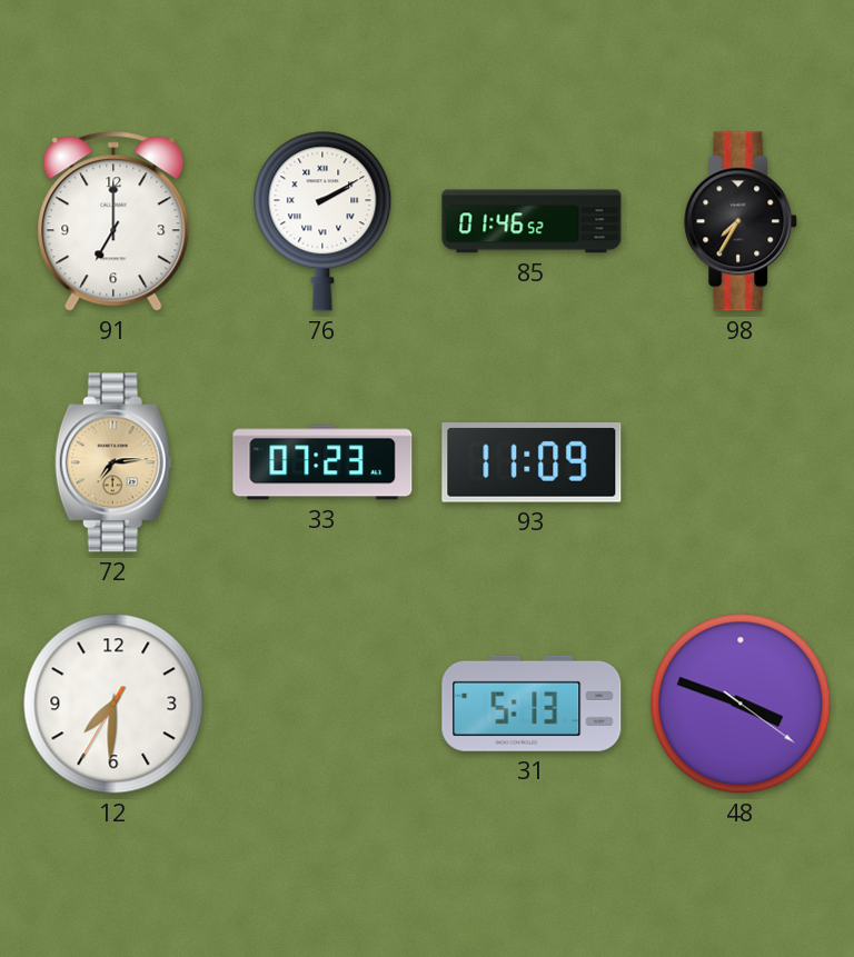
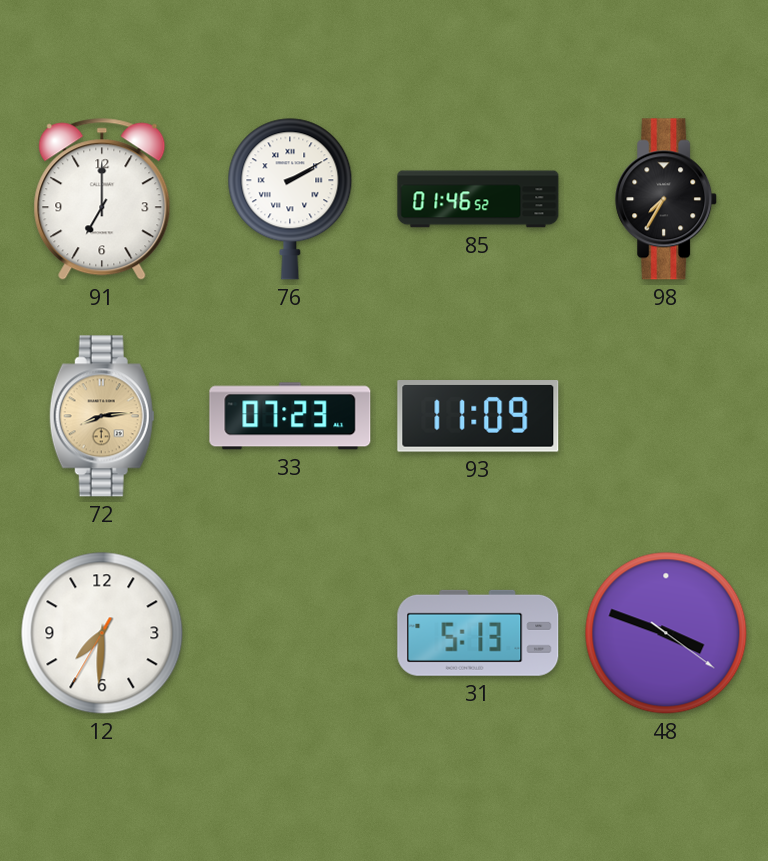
72: 7:14 -> 8:14
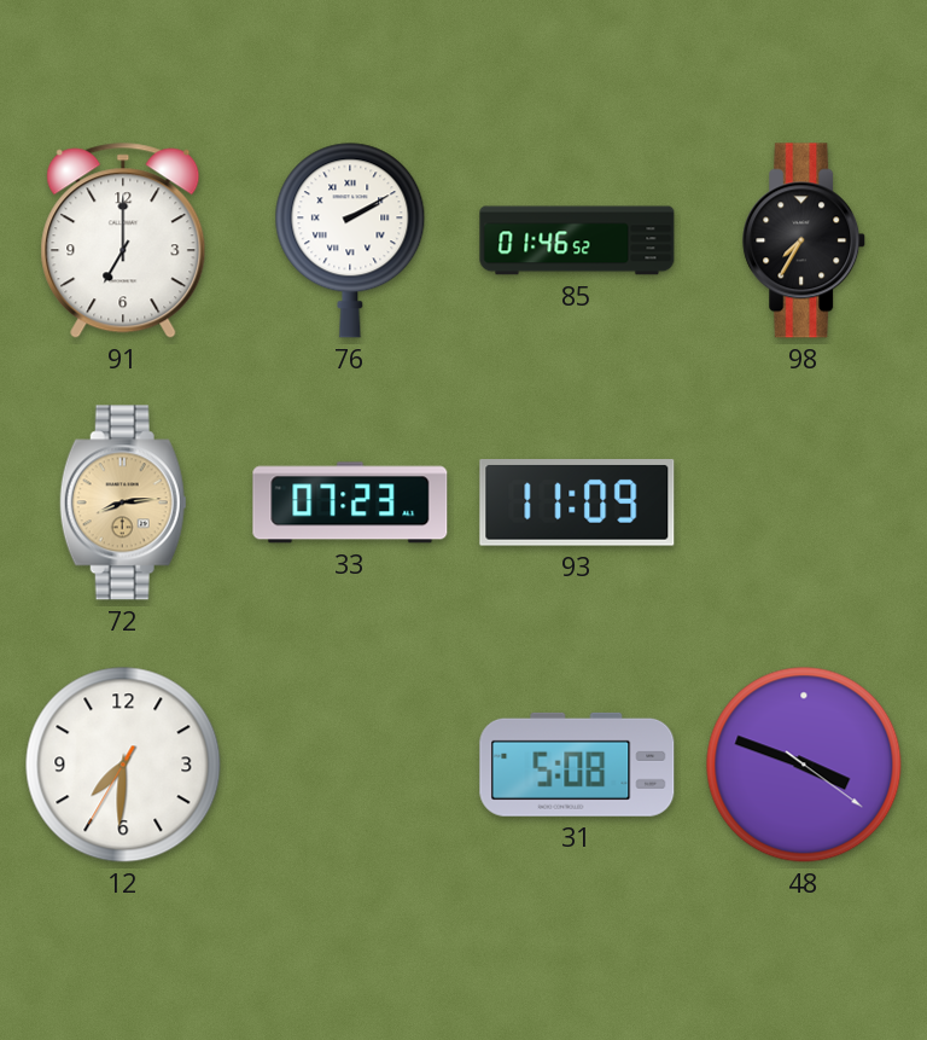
31: 5:13 -> 5:08
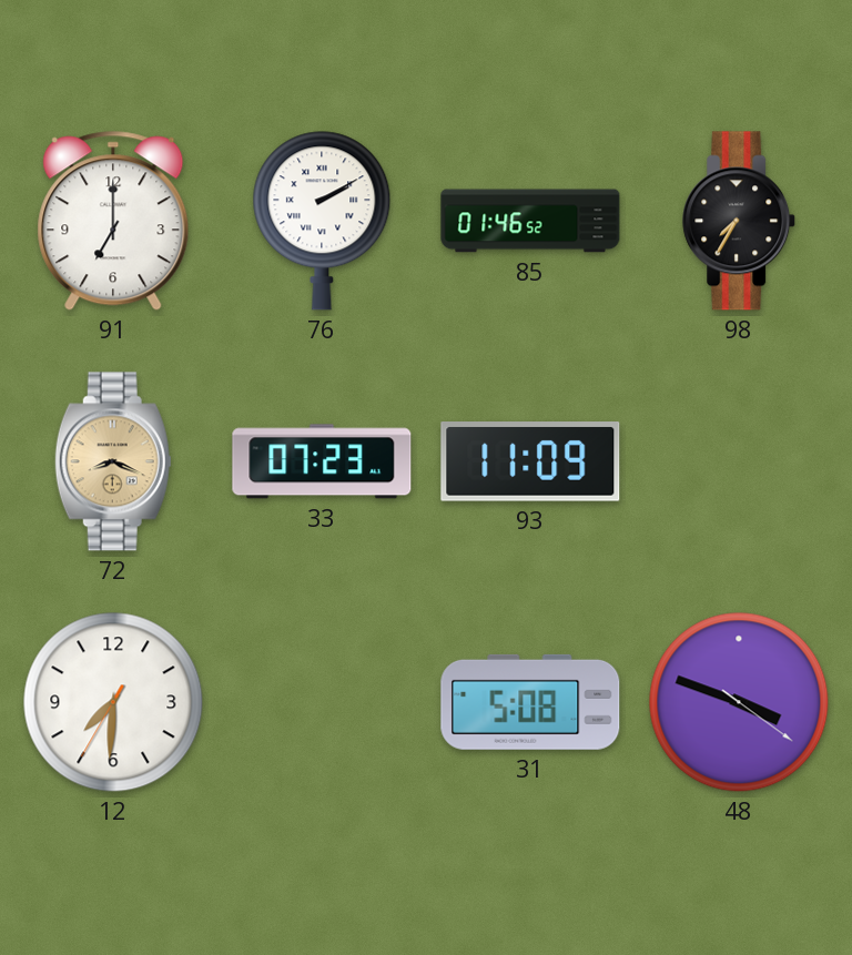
72: 8:14 -> 8:19
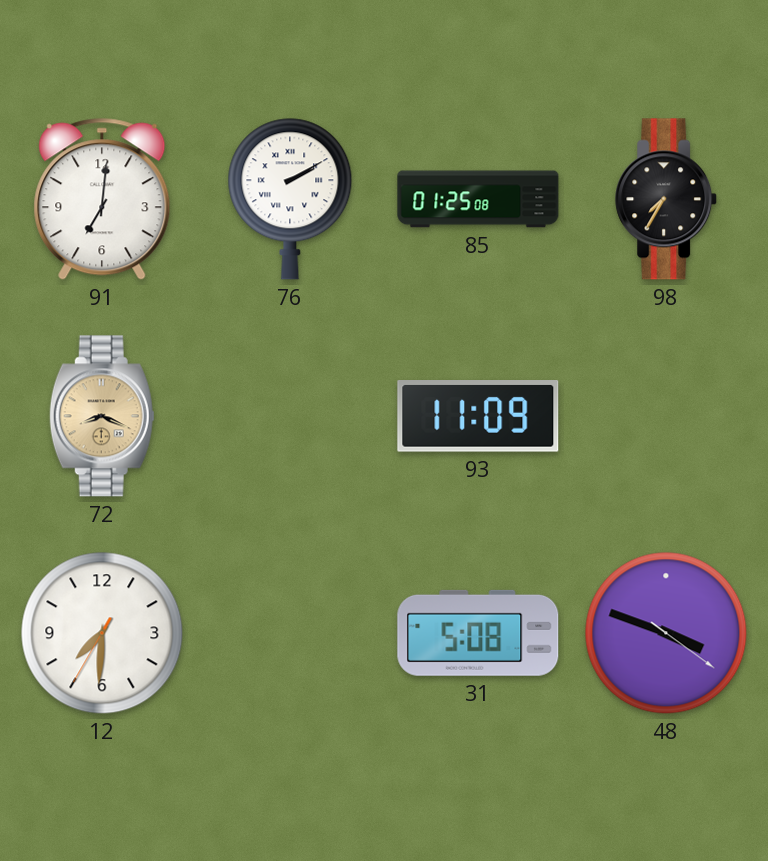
91: 7:00 -> 7:01
85: 01:46 -> 01:25
33: 07:23 -> none
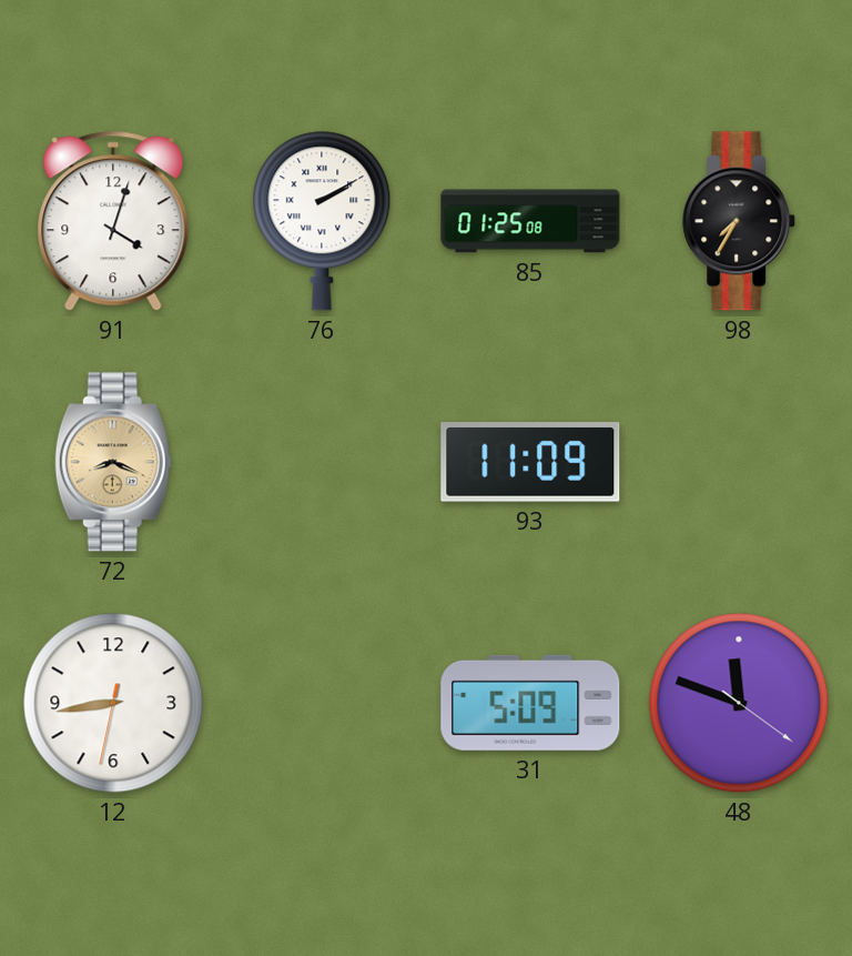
91: 7:01 -> 4:03
12: 7:30 -> 8:43
31: 5:08 -> 5:09
48: 3:48 -> 11:48
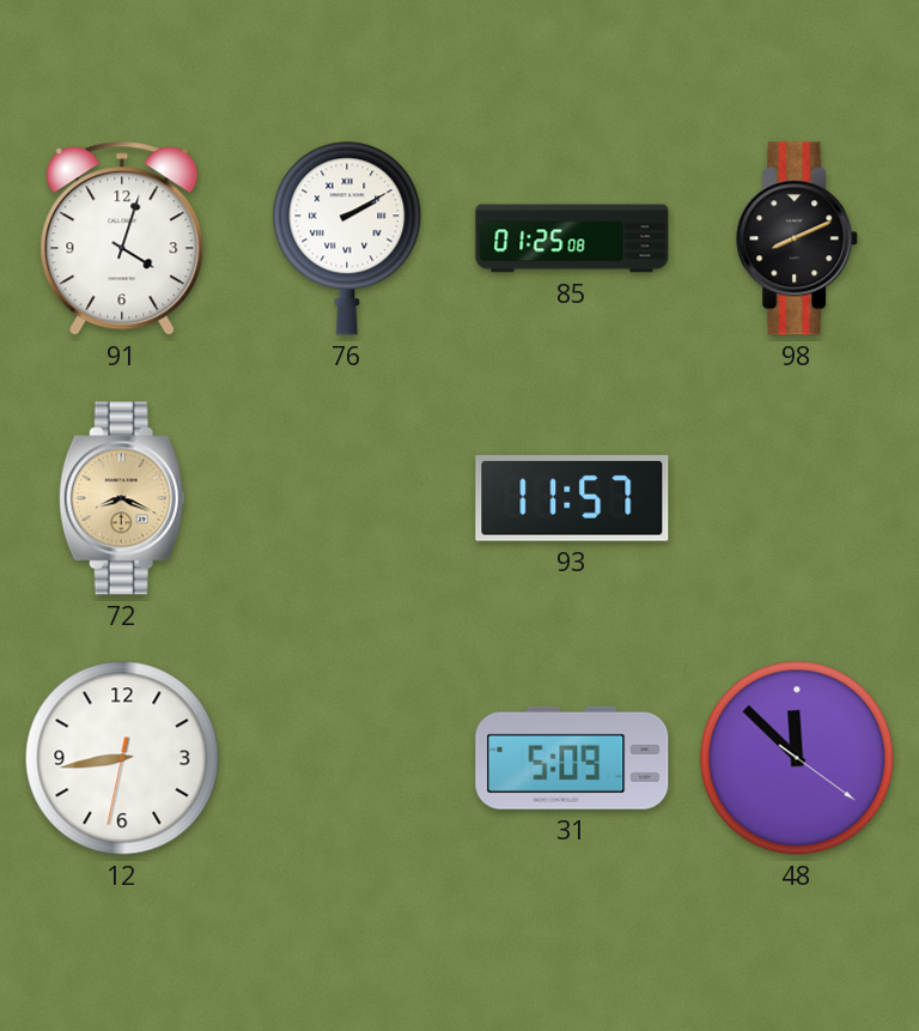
98: 7:35 -> 8:11
93: 11:09 -> 11:57
48: 11:48 -> 11:52
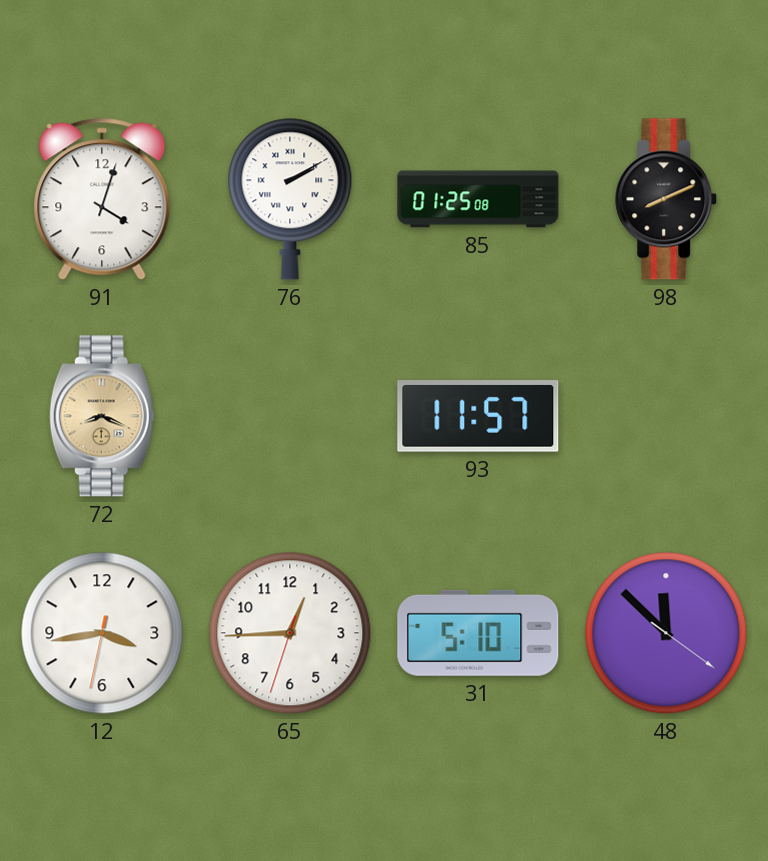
12: 8:43 -> 3:43
65: none -> 12:44
31: 5:09 -> 5:10
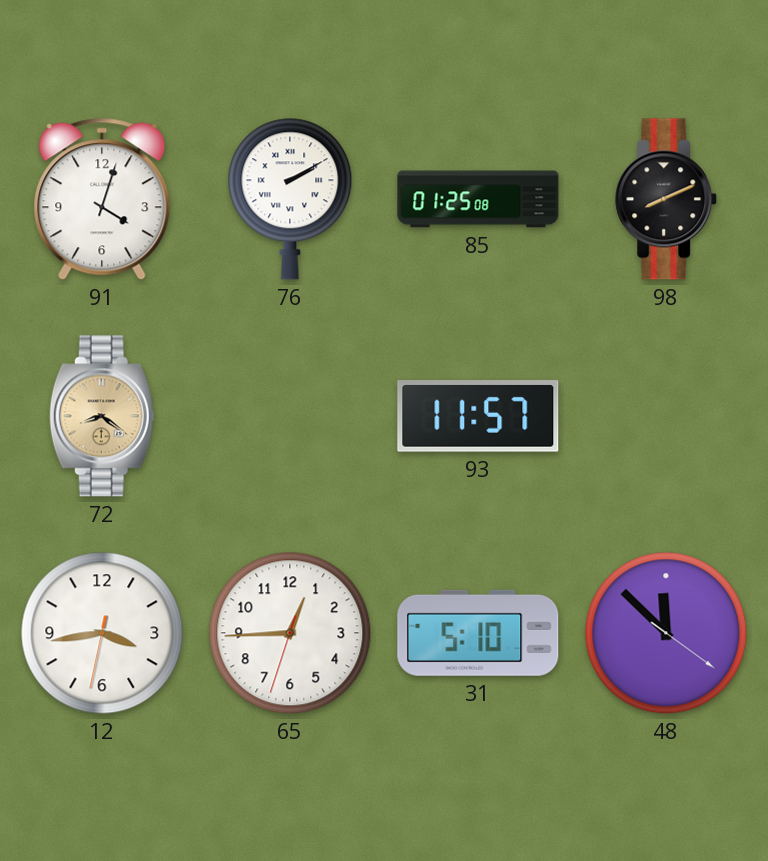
72: 8:19 -> 8:21
